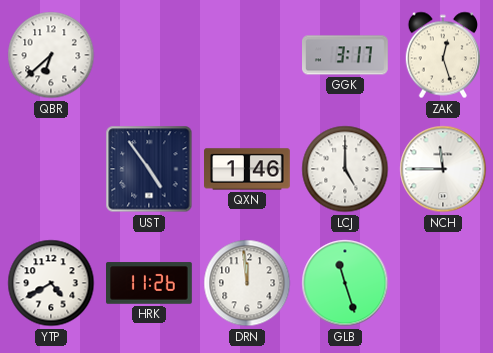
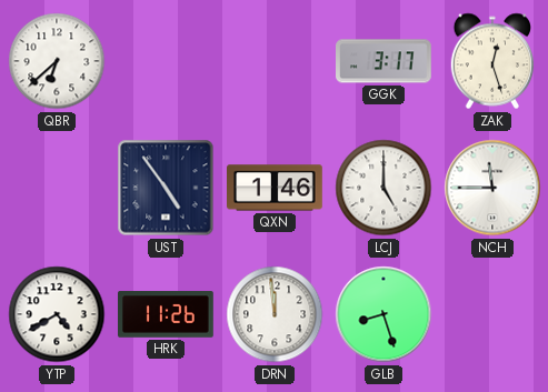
GLB: 11:27 -> 8:27
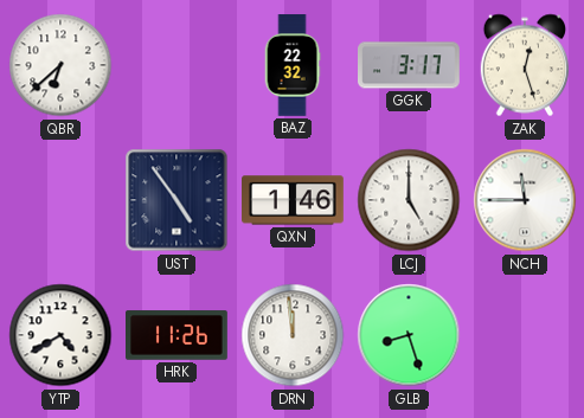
BAZ: none -> 22:32
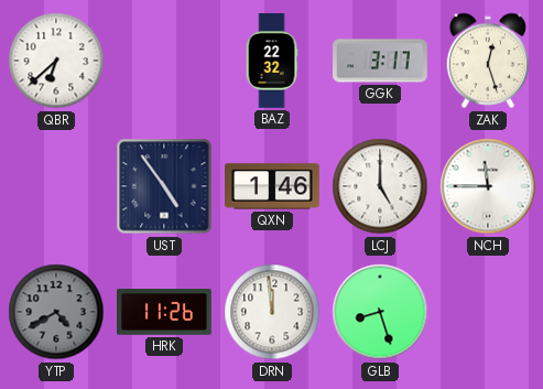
YTP dial: white -> grey
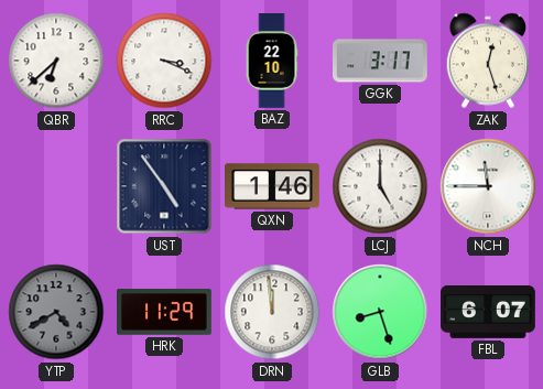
RRC: none -> 3:19
BAZ: 22:32 -> 22:10
HRK: 11:26 -> 11:29
FBL: none -> 6:07
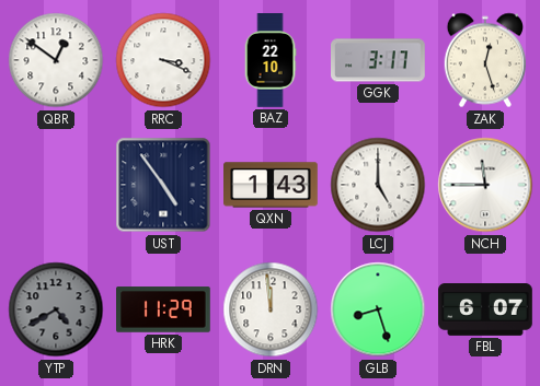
QBR: 6:38 -> 12:51
QXN: 1:46 -> 1:43
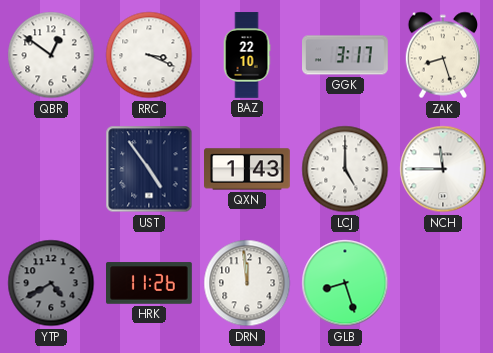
ZAK: 12:27 -> 8:27
HRK: 11:29 -> 11:26
FBL: 6:07 -> none
